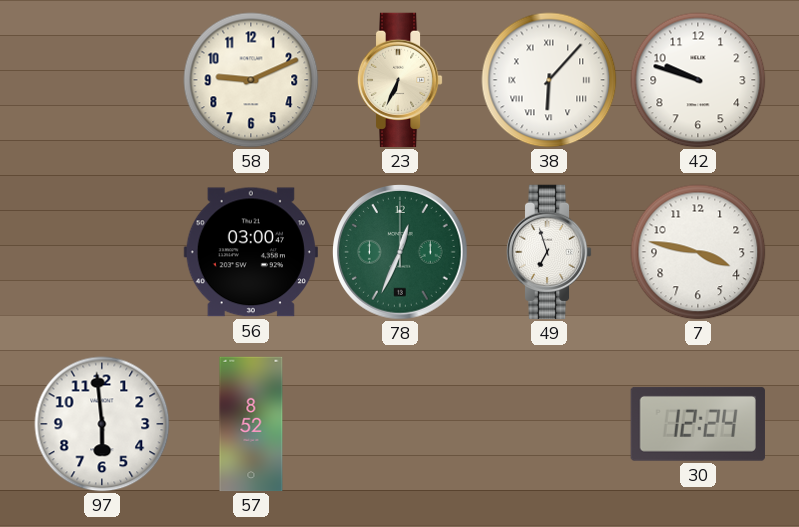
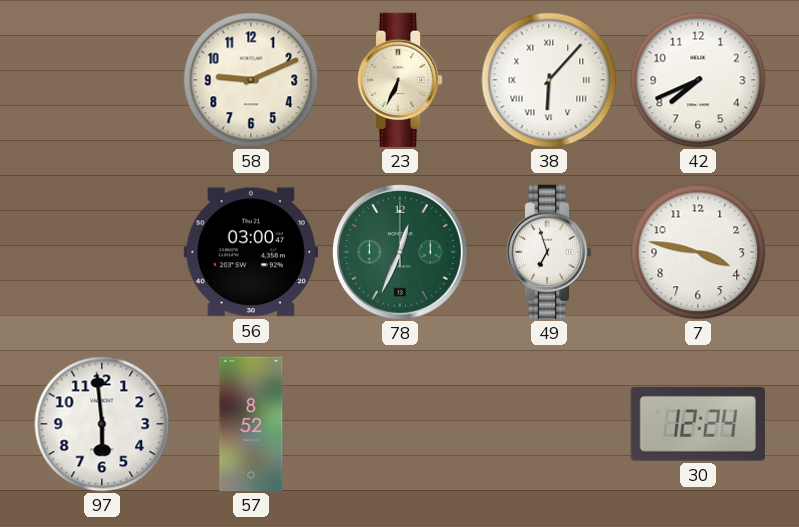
42: 9:48 -> 7:41
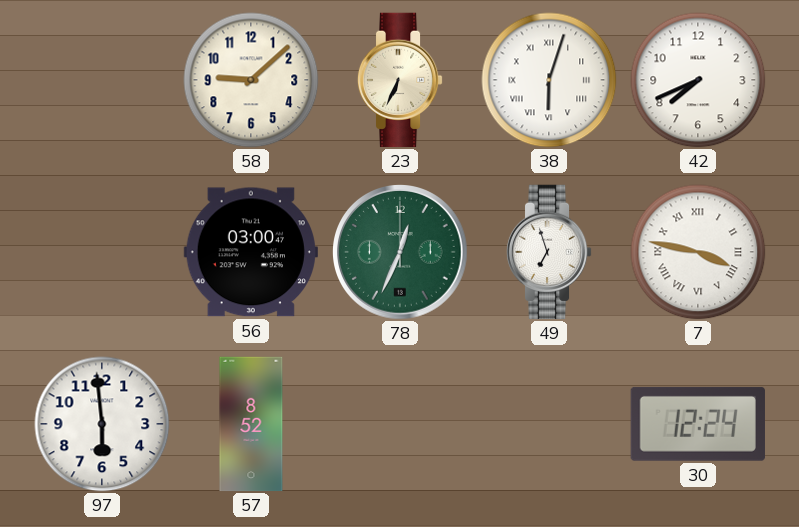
58: 9:11 -> 9:08
38: 6:07 -> 6:03
7 numerals: Arabic -> Roman
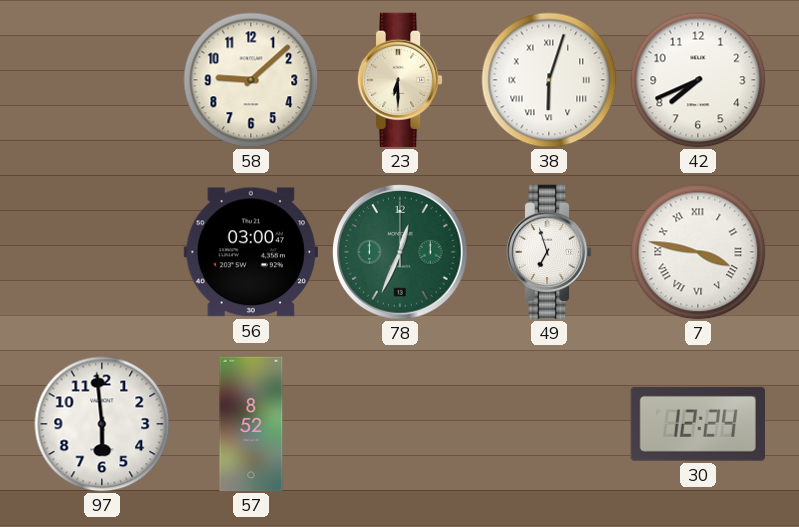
23: 6:34 -> 6:30
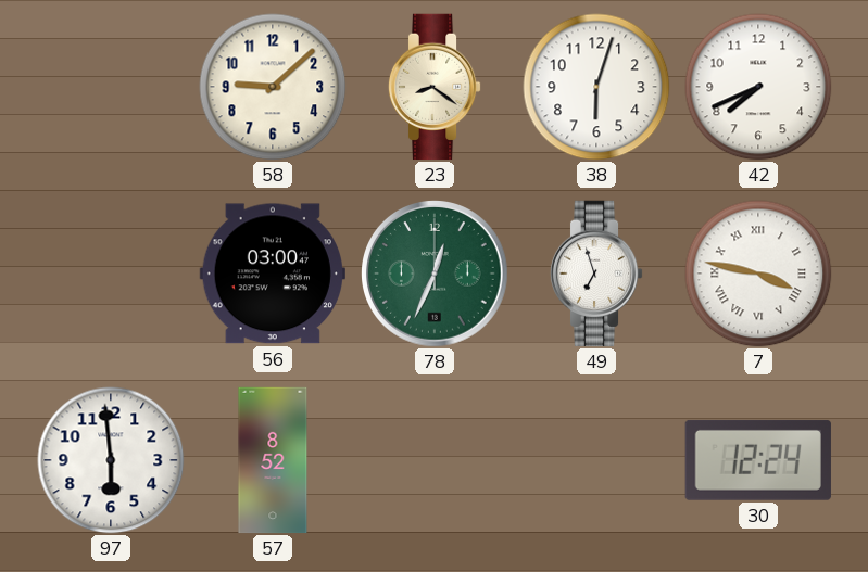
23: 6:30 -> 8:21
38 numerals: Roman -> Arabic
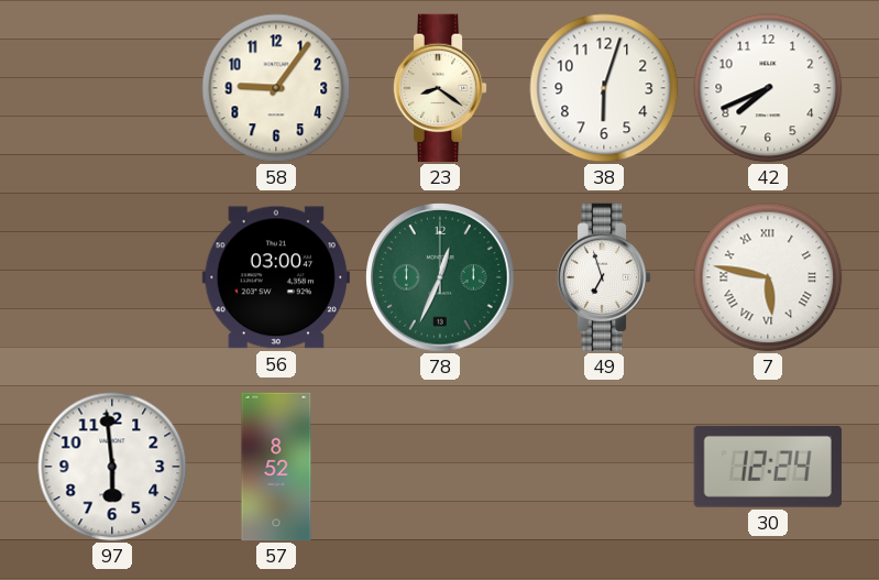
58: 9:08 -> 9:06
7: 3:47 -> 5:47
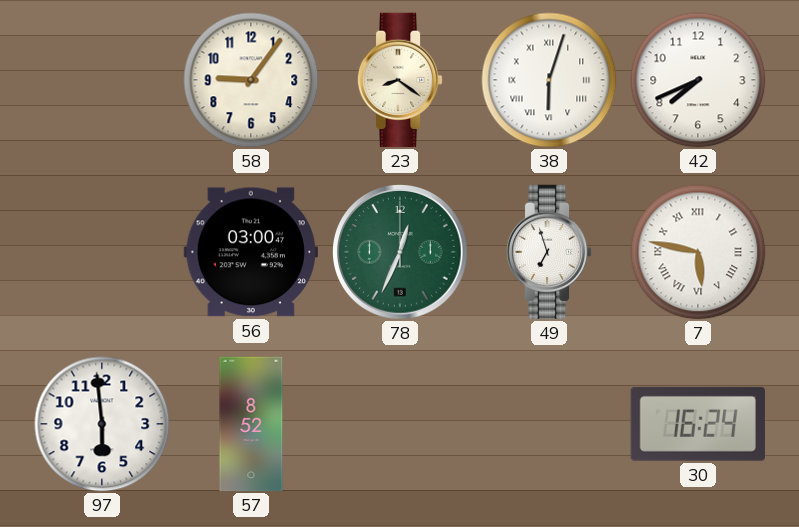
38 numerals: Arabic -> Roman
30: 12:24 -> 16:24
